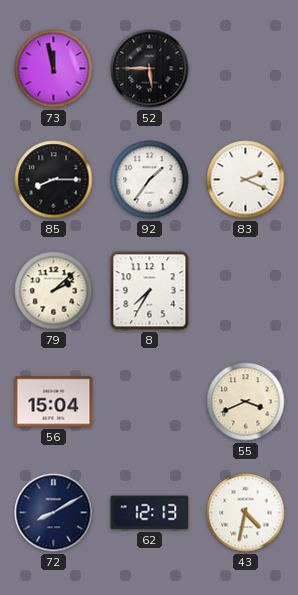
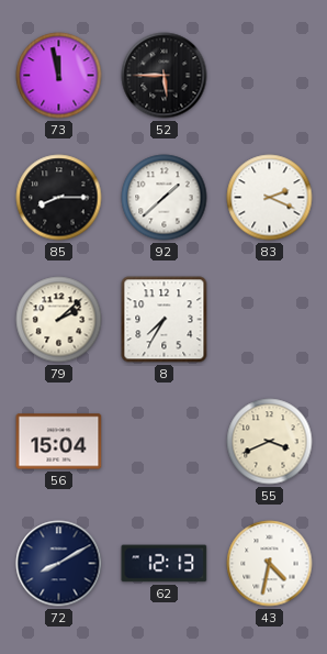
92: 1:36 -> 1:38
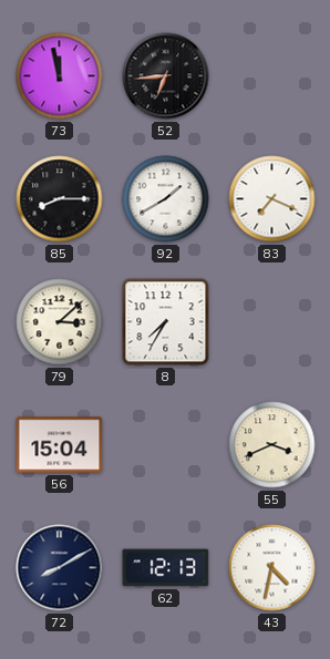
52: 5:45 -> 6:44
92: 1:38 -> 1:40
83: 2:19 -> 7:19
79: 2:08 -> 3:08
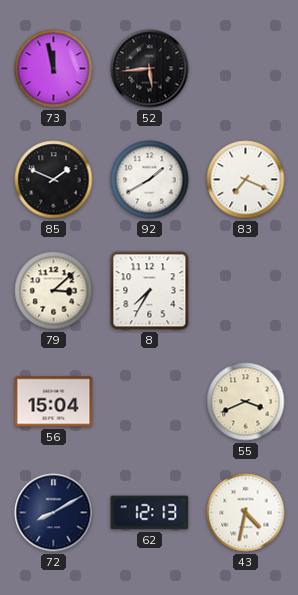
52: 6:44 -> 5:44
85: 8:15 -> 1:49
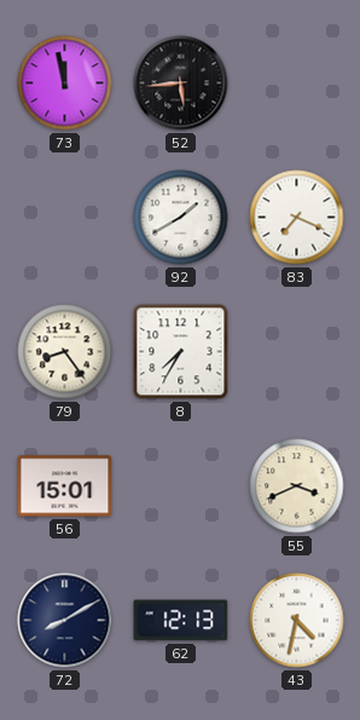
85: 1:49 -> none
79: 3:08 -> 8:24
56: 15:04 -> 15:01
